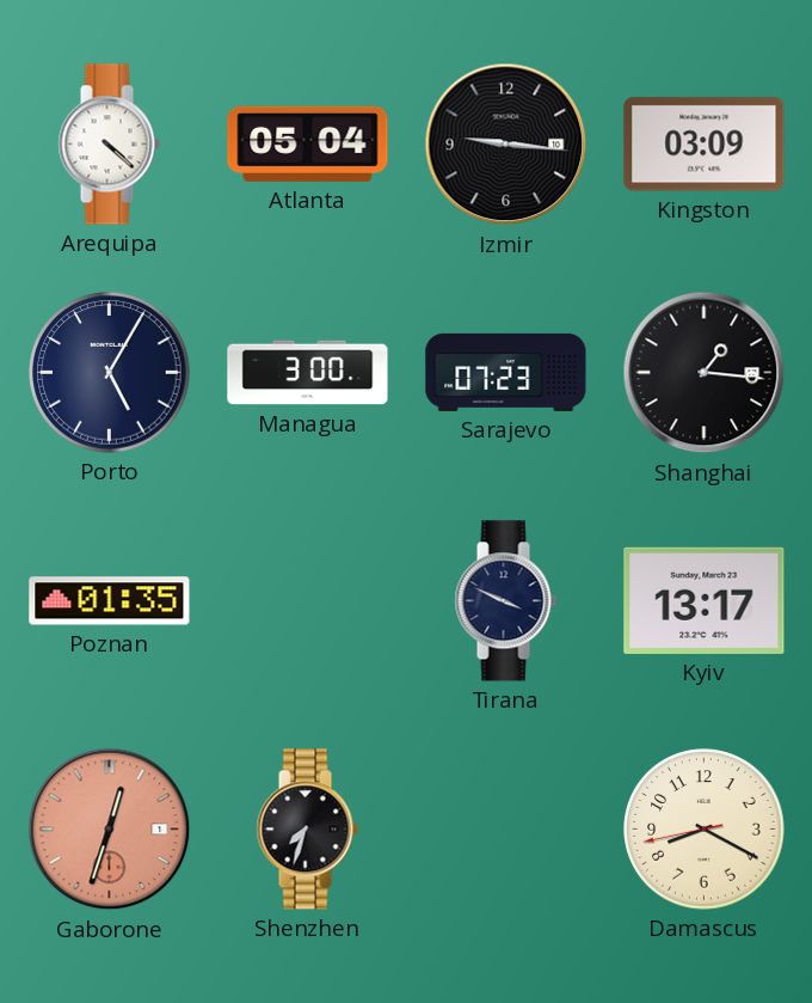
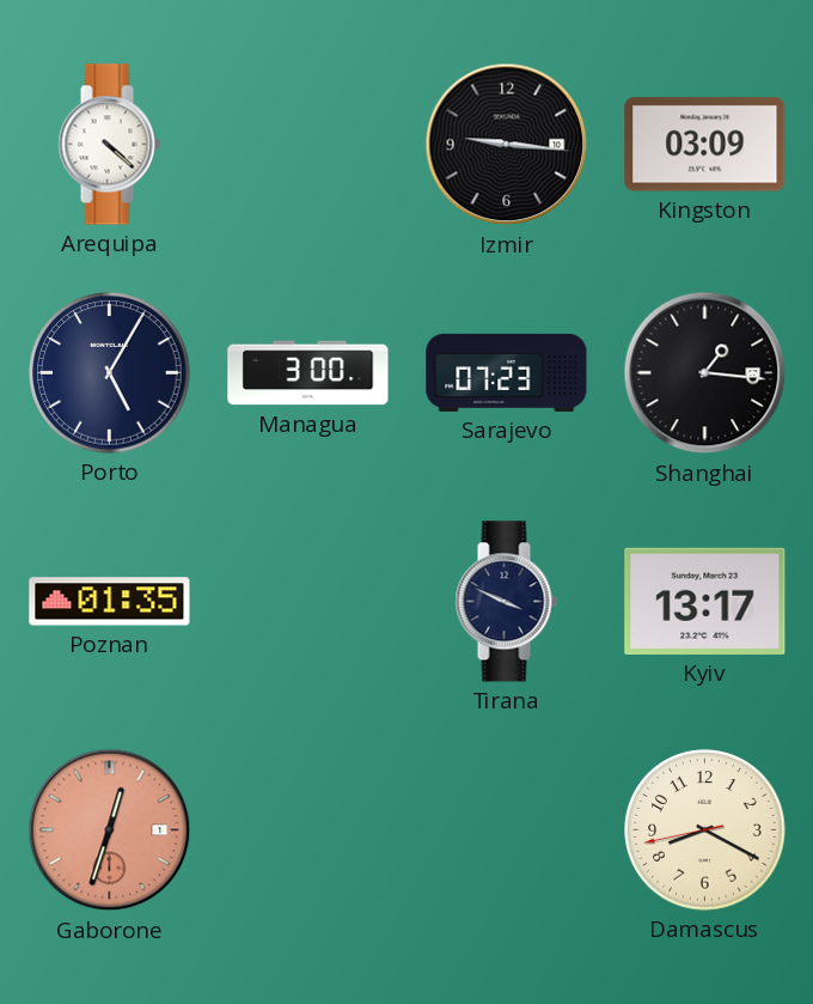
Atlanta: 05:04 -> none
Shenzhen: 7:33 -> none
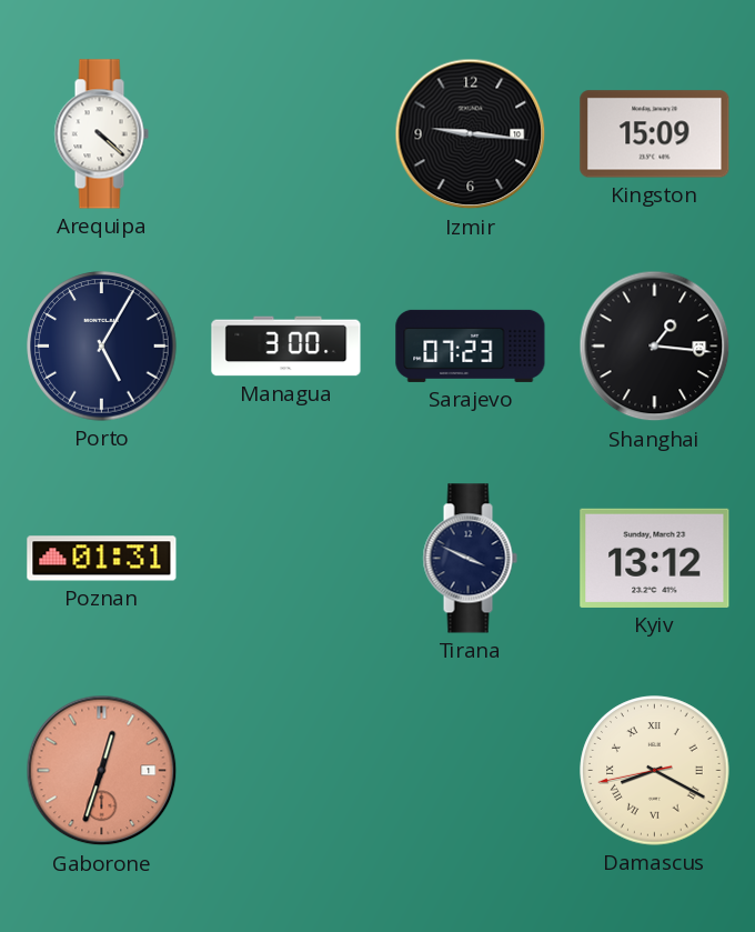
Kingston: 03:09 -> 15:09
Poznan: 01:35 -> 01:31
Kyiv: 13:17 -> 13:12
Damascus numerals: Arabic -> Roman
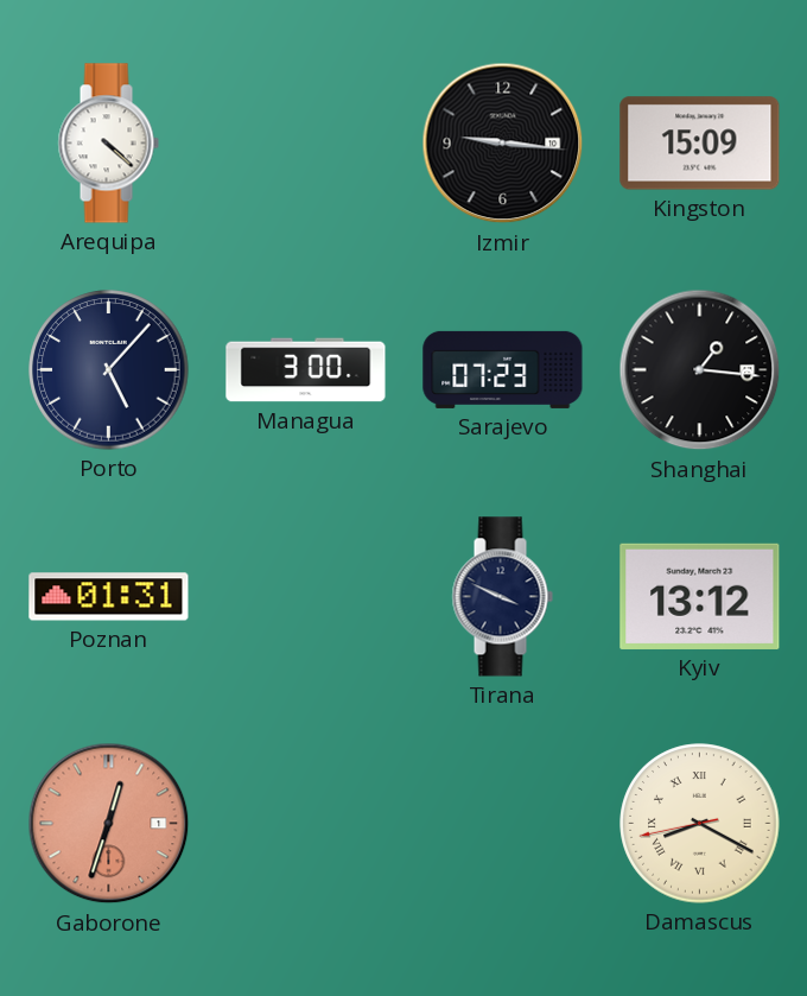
Porto: 5:05 -> 5:07
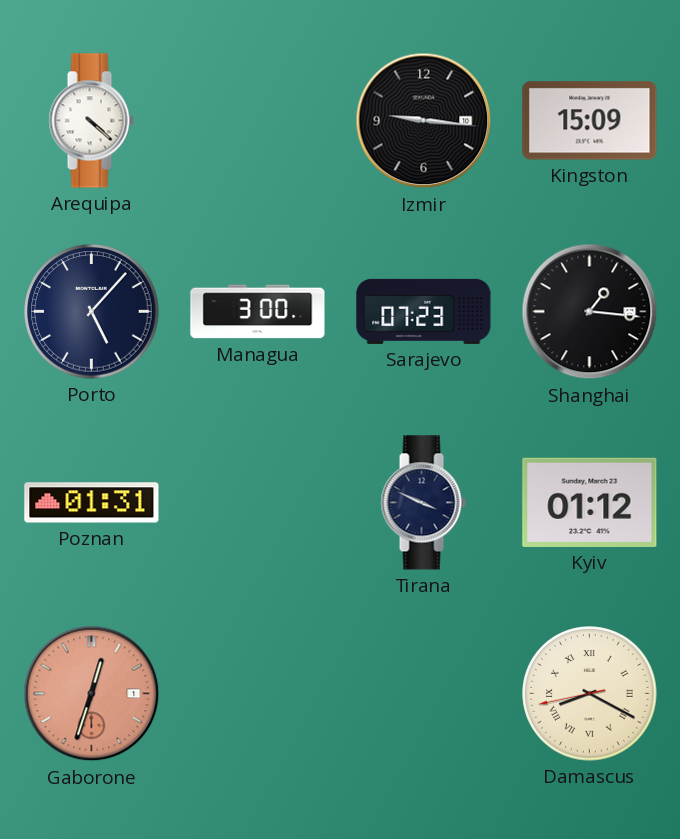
Kyiv: 13:12 -> 01:12
